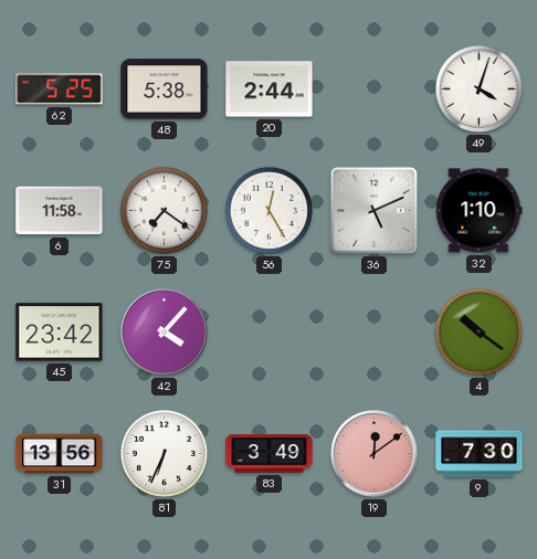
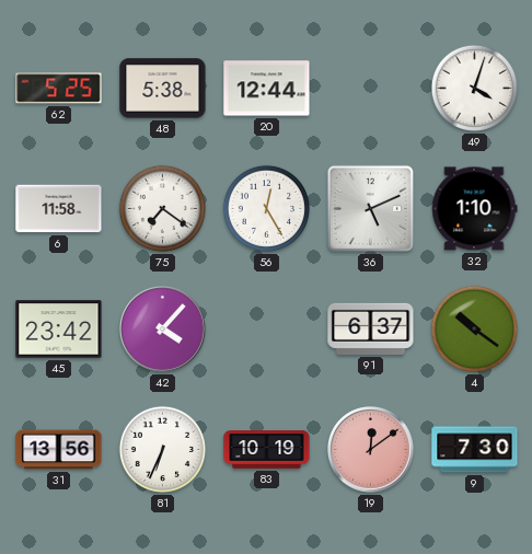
20: 2:44 -> 12:44
91: none -> 6:37
83: 3:49 -> 10:19
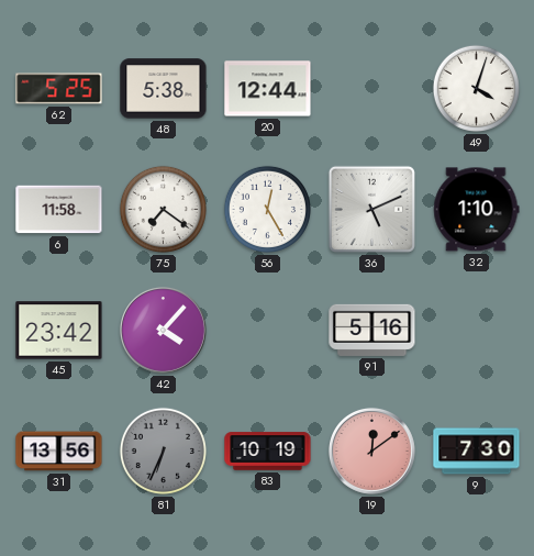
91: 6:37 -> 5:16
4: 10:21 -> none
81 dial: white -> grey
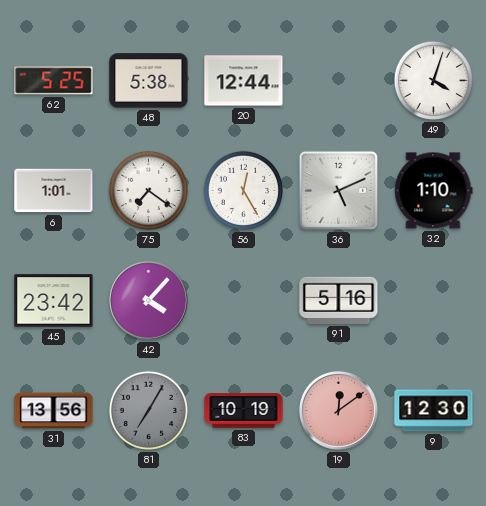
6: 11:58 -> 1:01
81: 6:34 -> 7:05
9: 7:30 -> 12:30
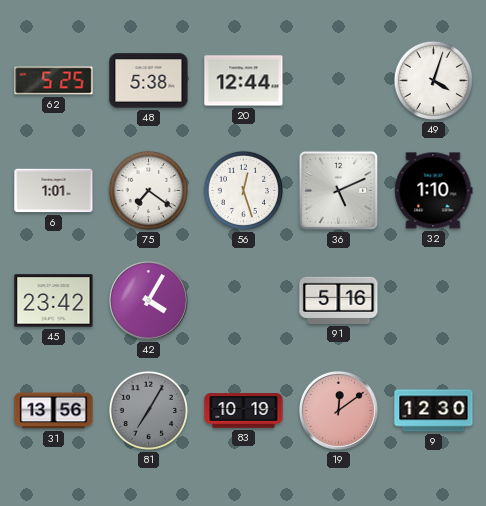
56: 12:25 -> 12:27
42: 4:07 -> 4:05
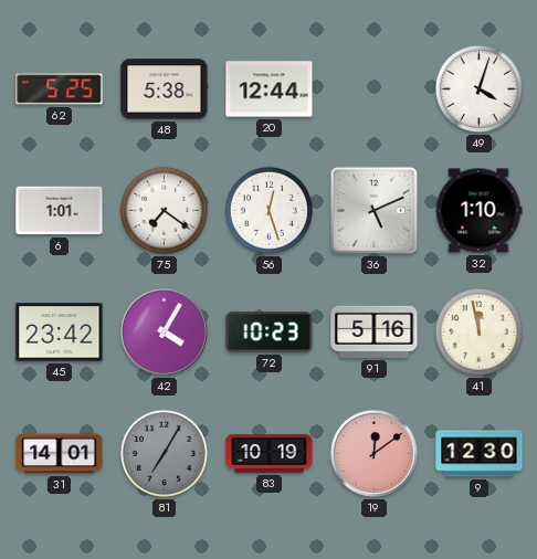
72: none -> 10:23
41: none -> 11:58
31: 13:56 -> 14:01
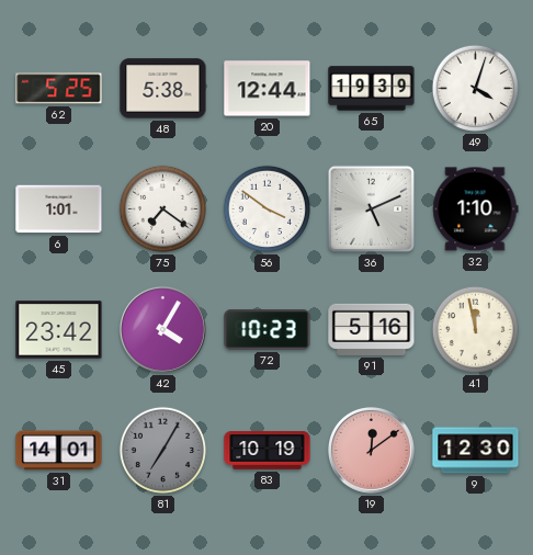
65: none -> 19:39
56: 12:27 -> 3:51
